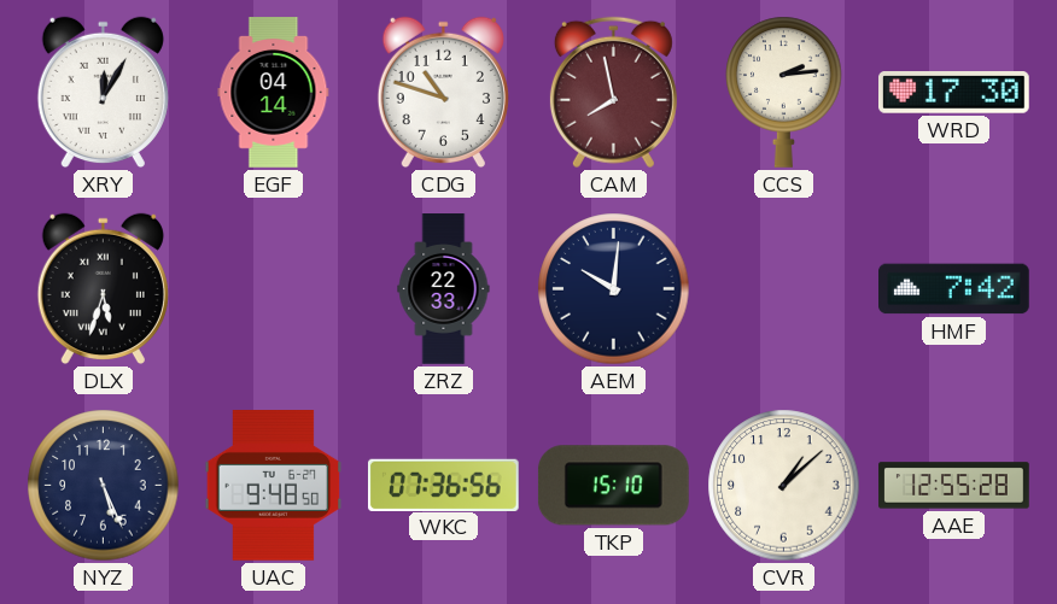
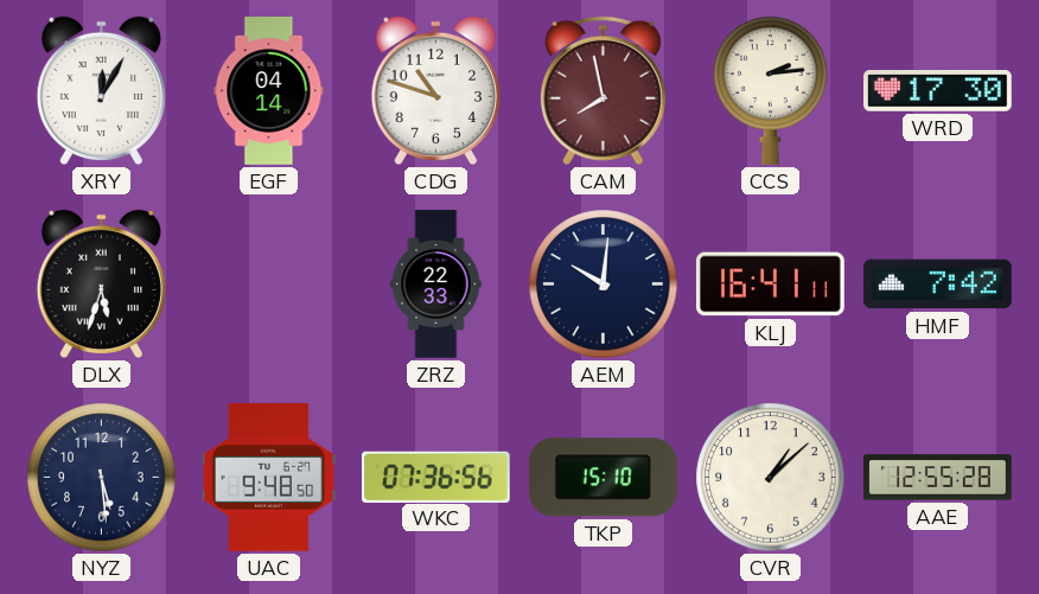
KLJ: none -> 16:41
NYZ: 5:26 -> 5:29
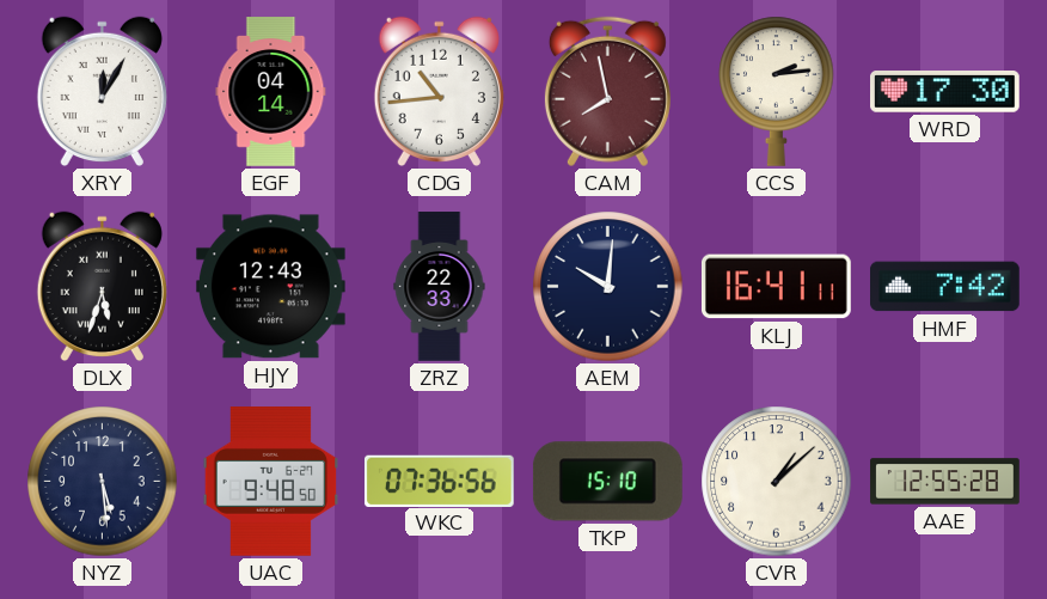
CDG: 10:48 -> 10:44
HJY: none -> 12:43
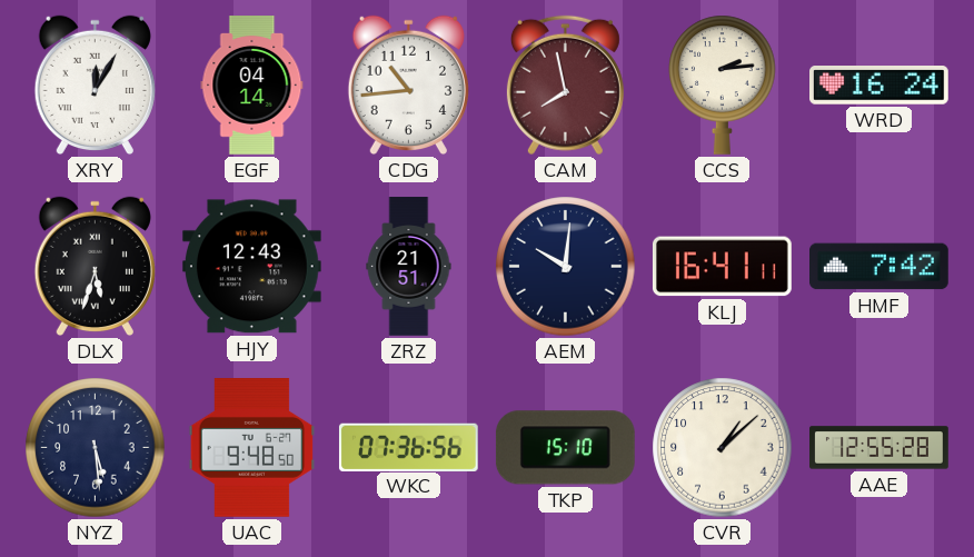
WRD: 17:30 -> 16:24
ZRZ: 22:33 -> 21:51
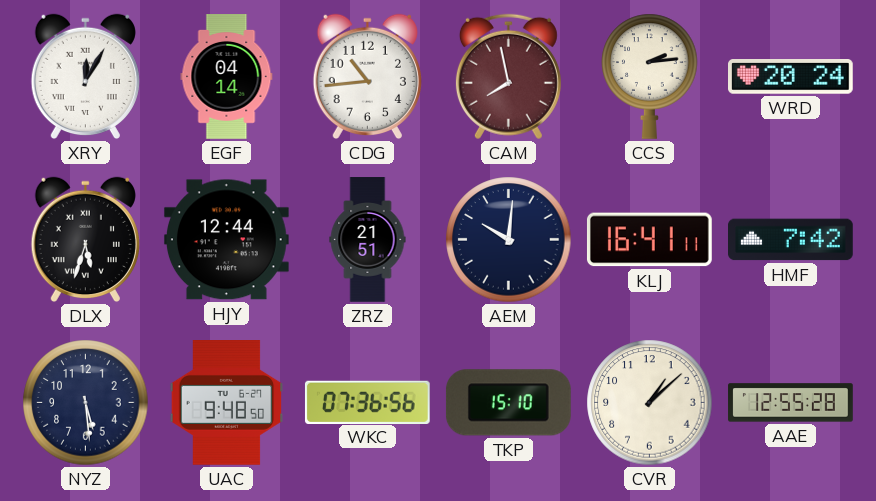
WRD: 16:24 -> 20:24
HJY: 12:43 -> 12:44
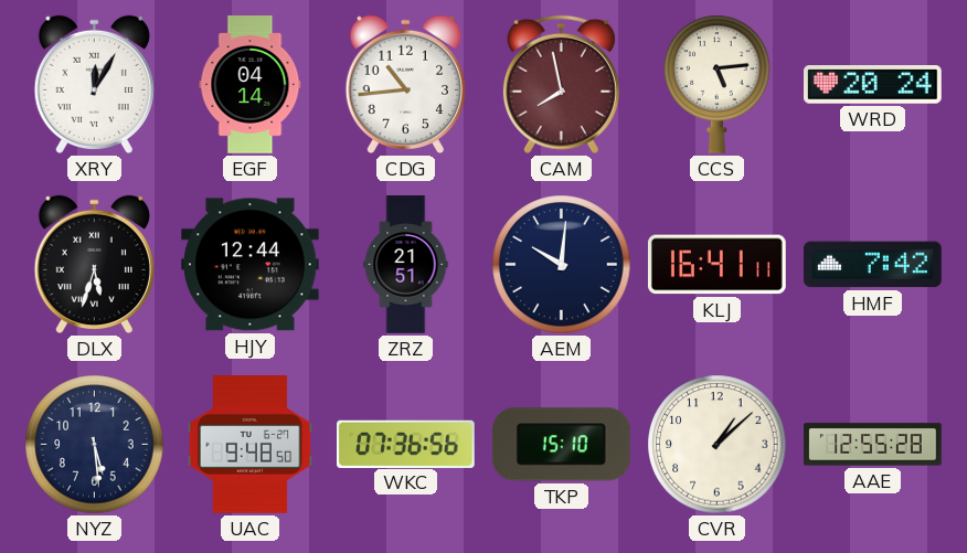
CCS: 2:14 -> 5:14
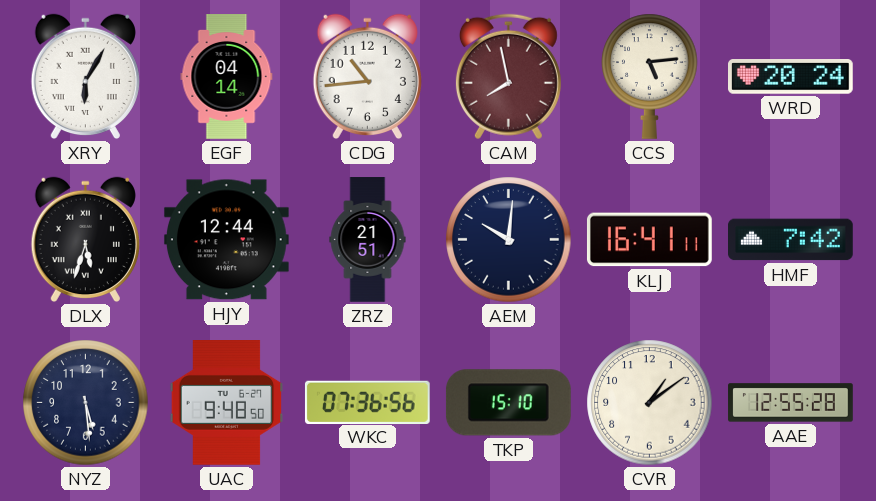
XRY: 12:05 -> 6:05
CVR: 1:08 -> 1:09
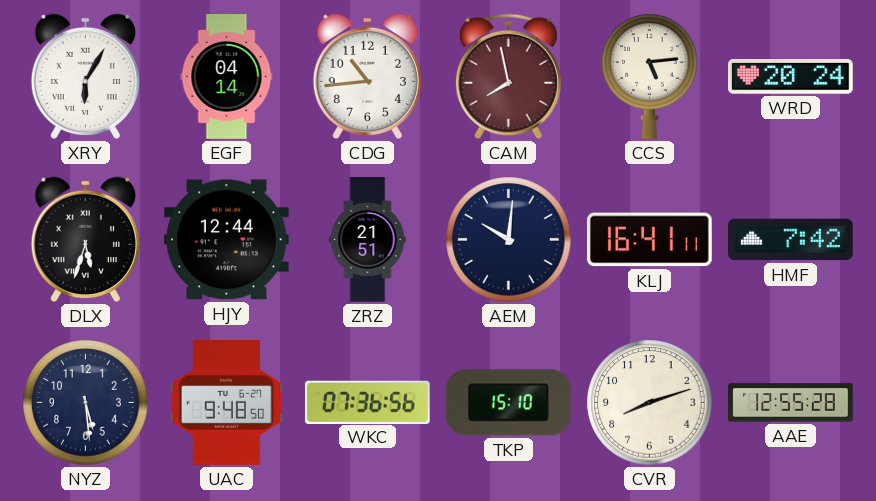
CVR: 1:09 -> 8:12
